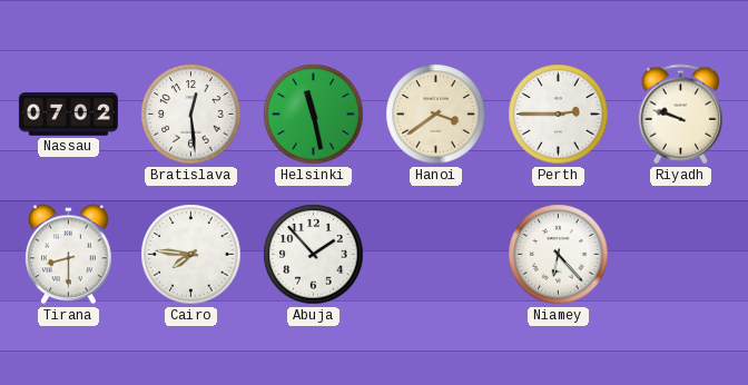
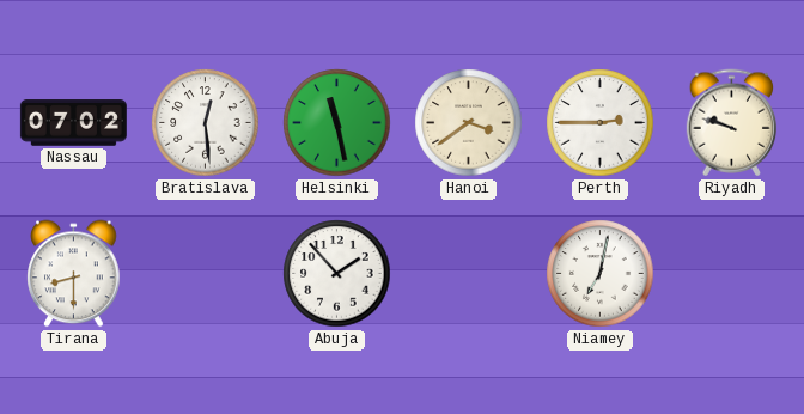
Cairo: 7:46 -> none
Niamey: 6:23 -> 7:02
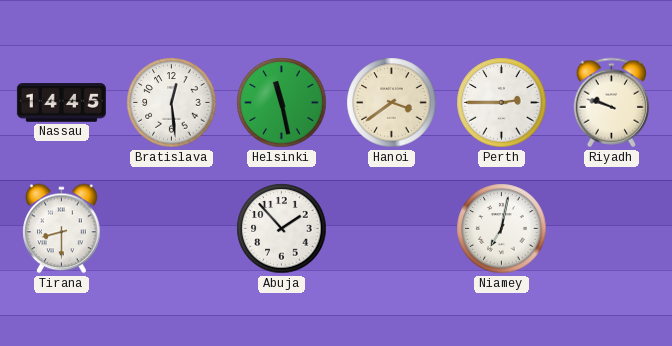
Nassau: 07:02 -> 14:45
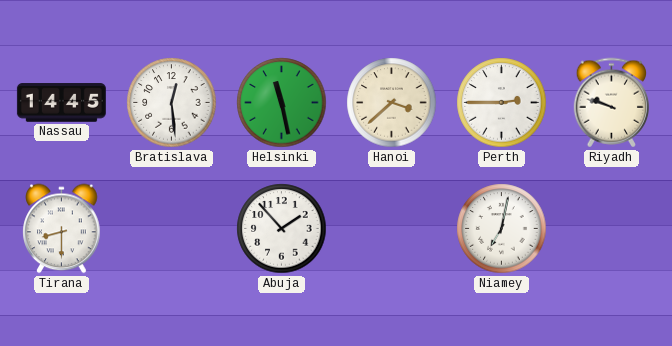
Hanoi: 3:39 -> 3:38
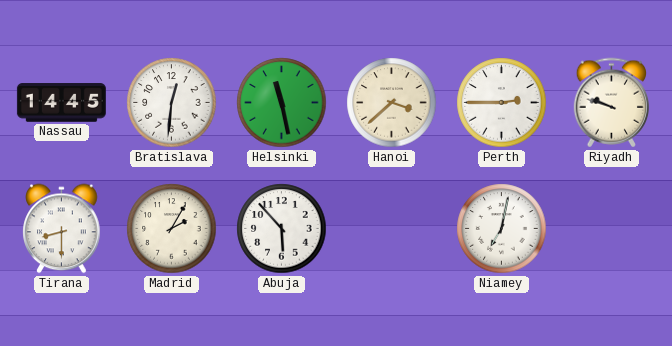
Bratislava: 12:29 -> 12:31
Madrid: none -> 2:05
Abuja: 1:53 -> 5:53
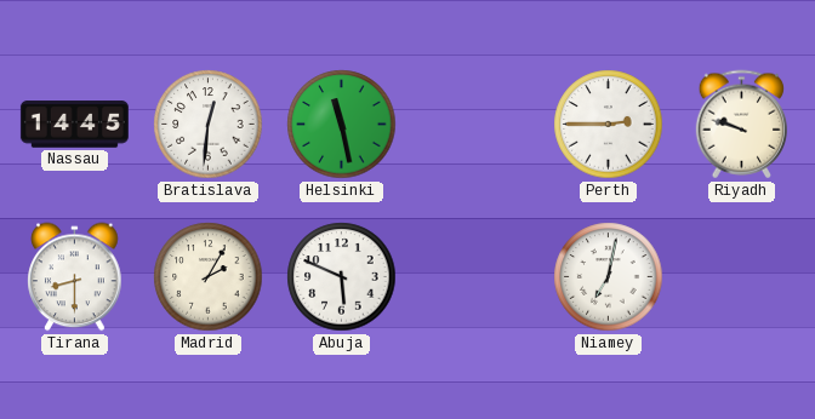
Hanoi: 3:38 -> none
Abuja: 5:53 -> 5:49
